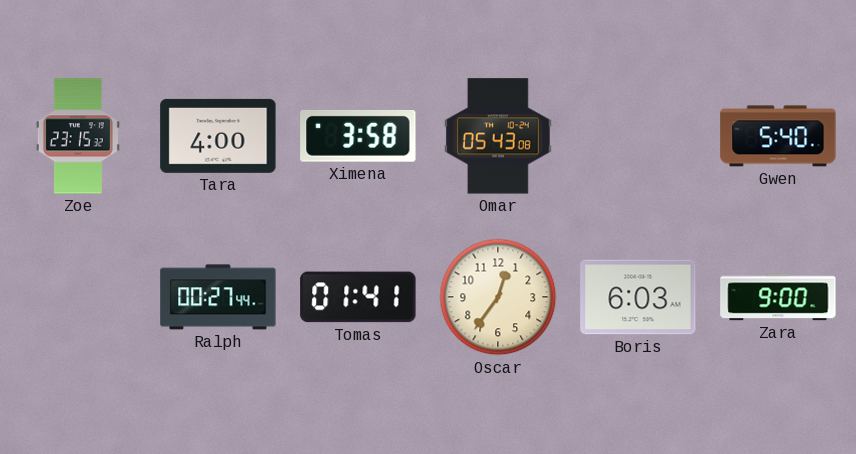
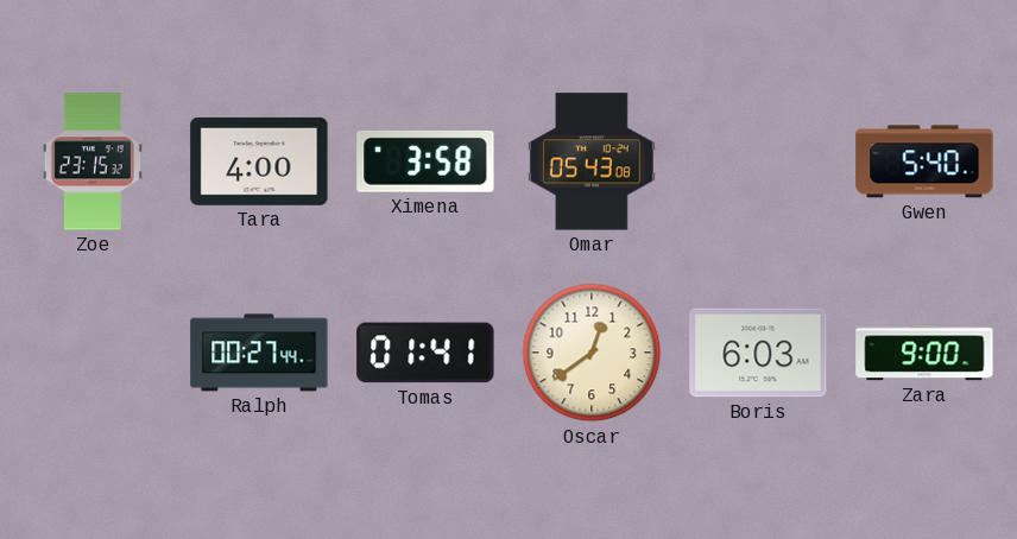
Oscar: 12:36 -> 12:39
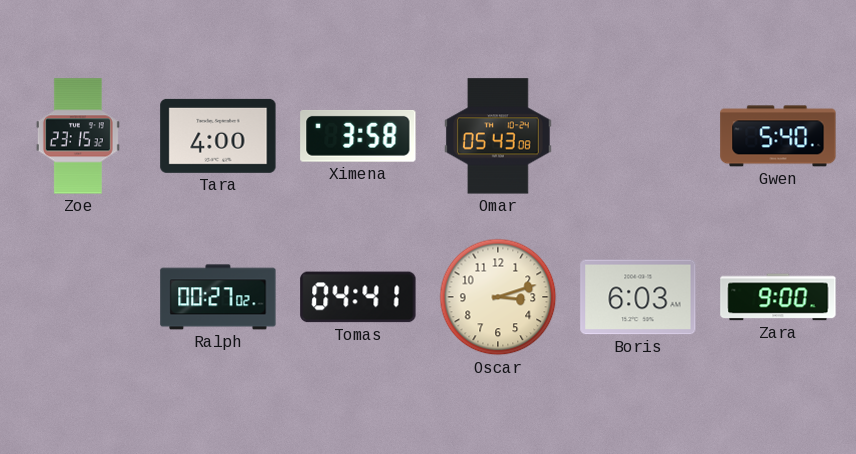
Ralph: 00:27:44 -> 00:27:02
Tomas: 01:41 -> 04:41
Oscar: 12:39 -> 3:12
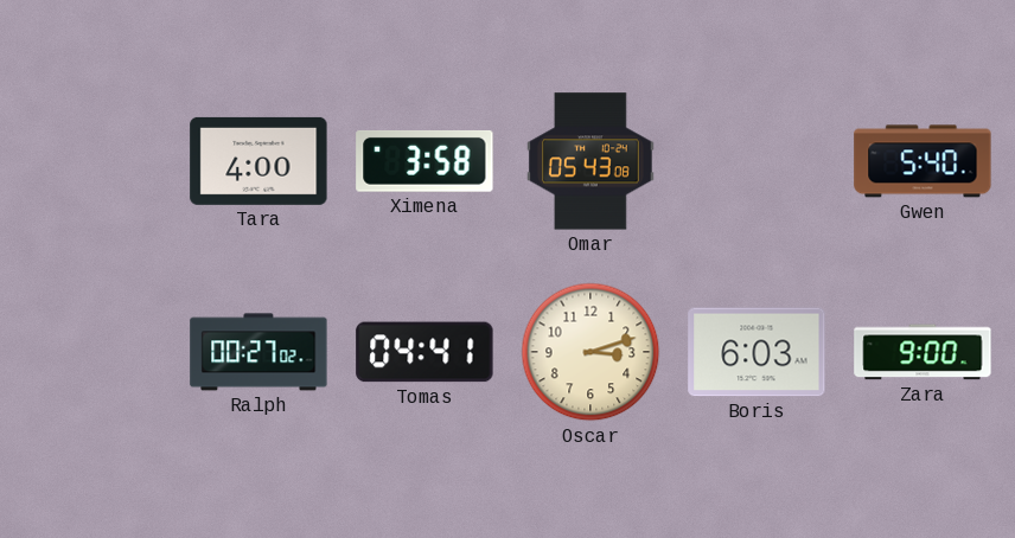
Zoe: 23:15 -> none
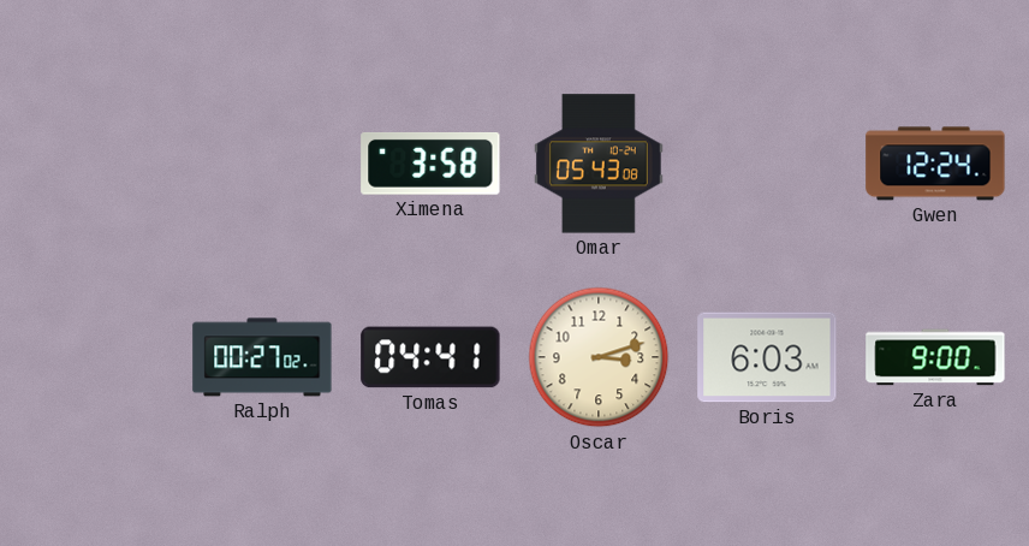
Tara: 4:00 -> none
Gwen: 5:40 -> 12:24
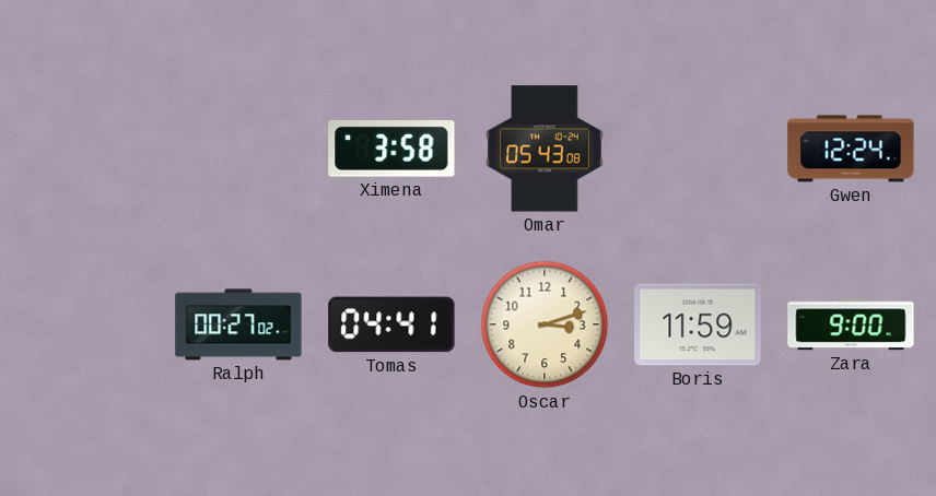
Boris: 6:03 -> 11:59
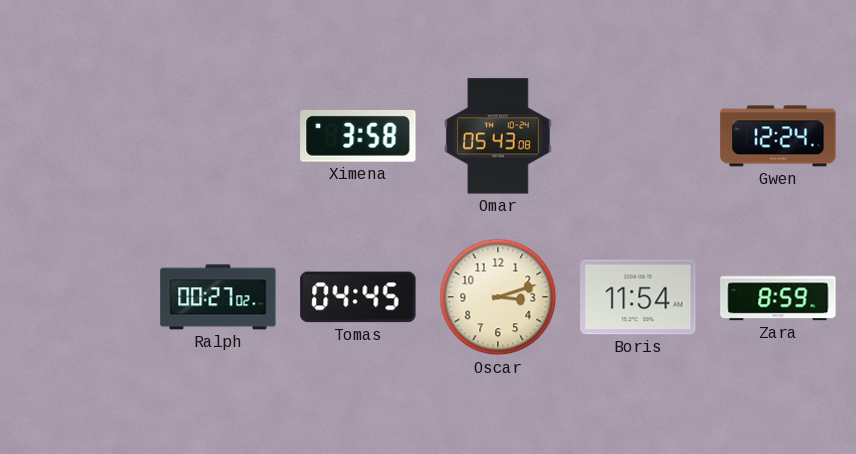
Tomas: 04:41 -> 04:45
Boris: 11:59 -> 11:54
Zara: 9:00 -> 8:59
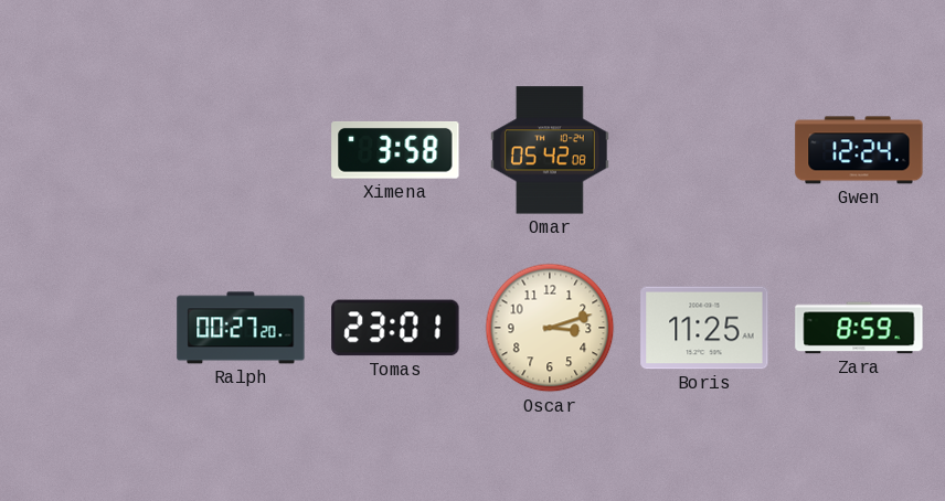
Omar: 05:43 -> 05:42
Ralph: 00:27:02 -> 00:27:20
Tomas: 04:45 -> 23:01
Boris: 11:54 -> 11:25
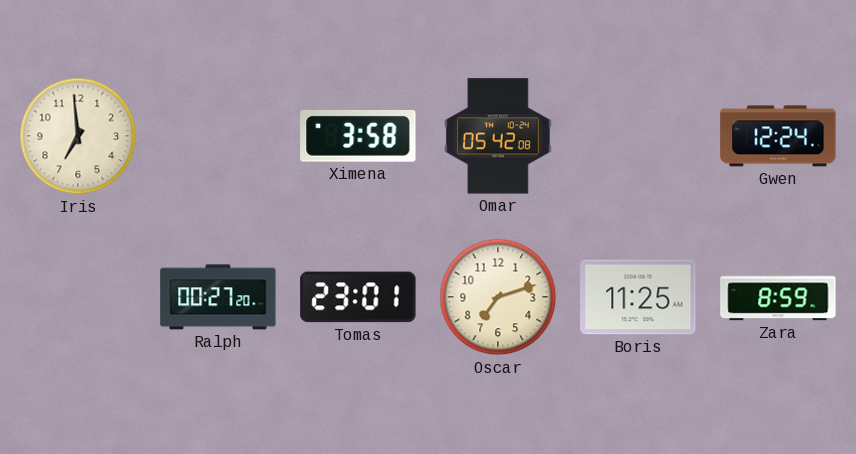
Iris: none -> 6:59
Oscar: 3:12 -> 7:12
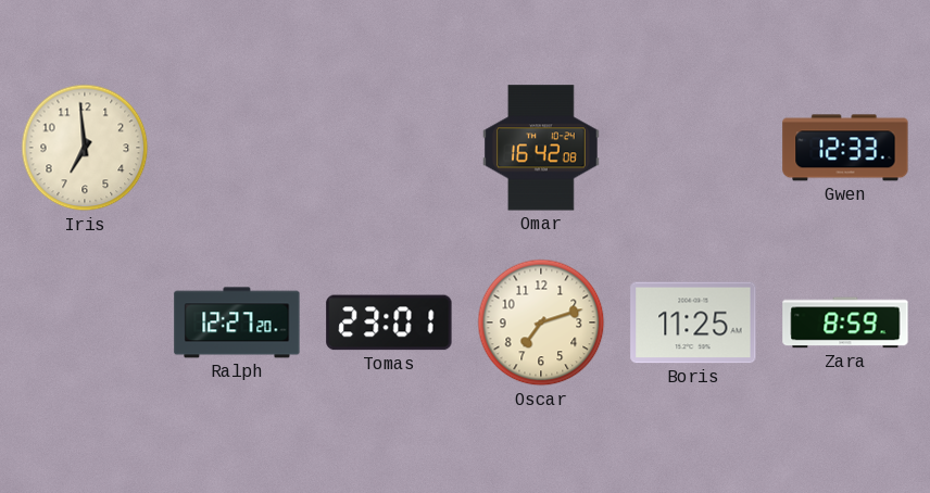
Ximena: 3:58 -> none
Omar: 05:42 -> 16:42
Gwen: 12:24 -> 12:33
Ralph: 00:27 -> 12:27
